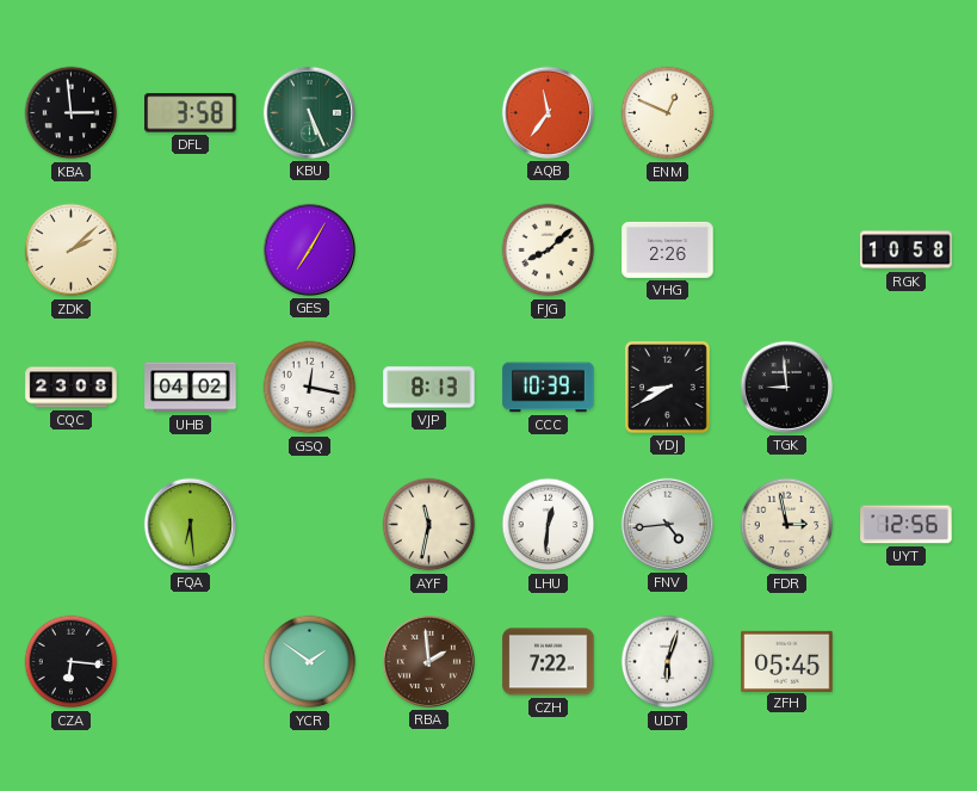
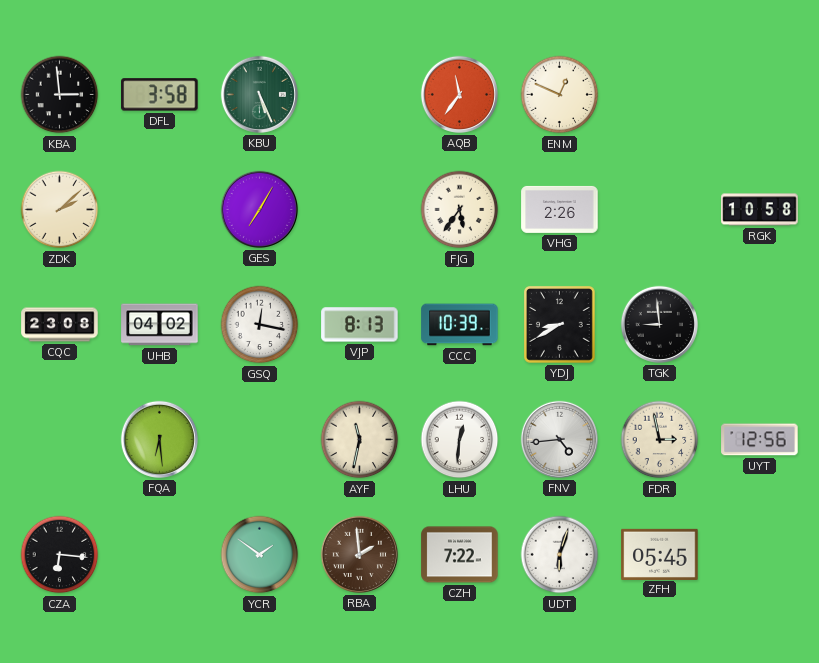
FJG: 8:08 -> 5:36
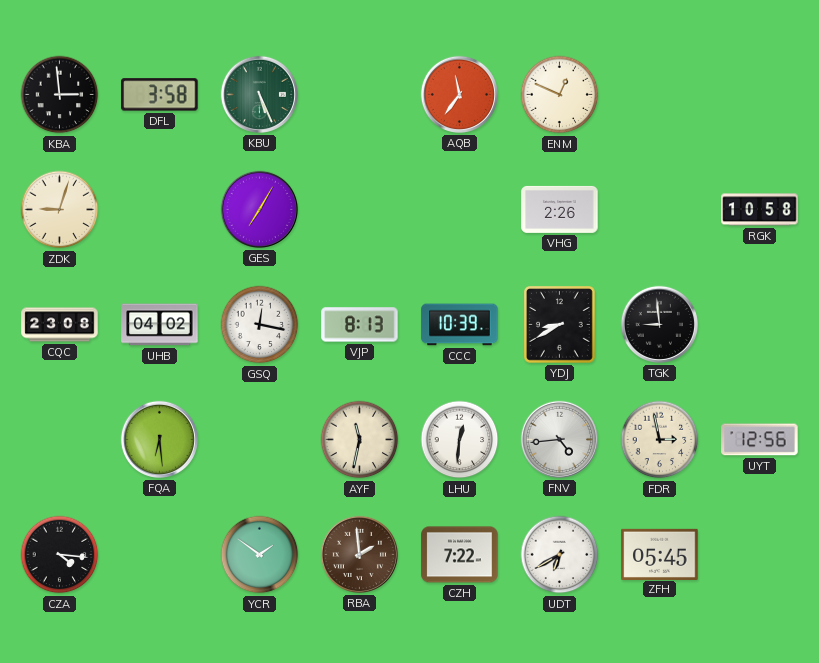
ZDK: 2:08 -> 9:03
FJG: 5:36 -> none
CZA: 6:16 -> 4:16
UDT: 6:03 -> 6:40
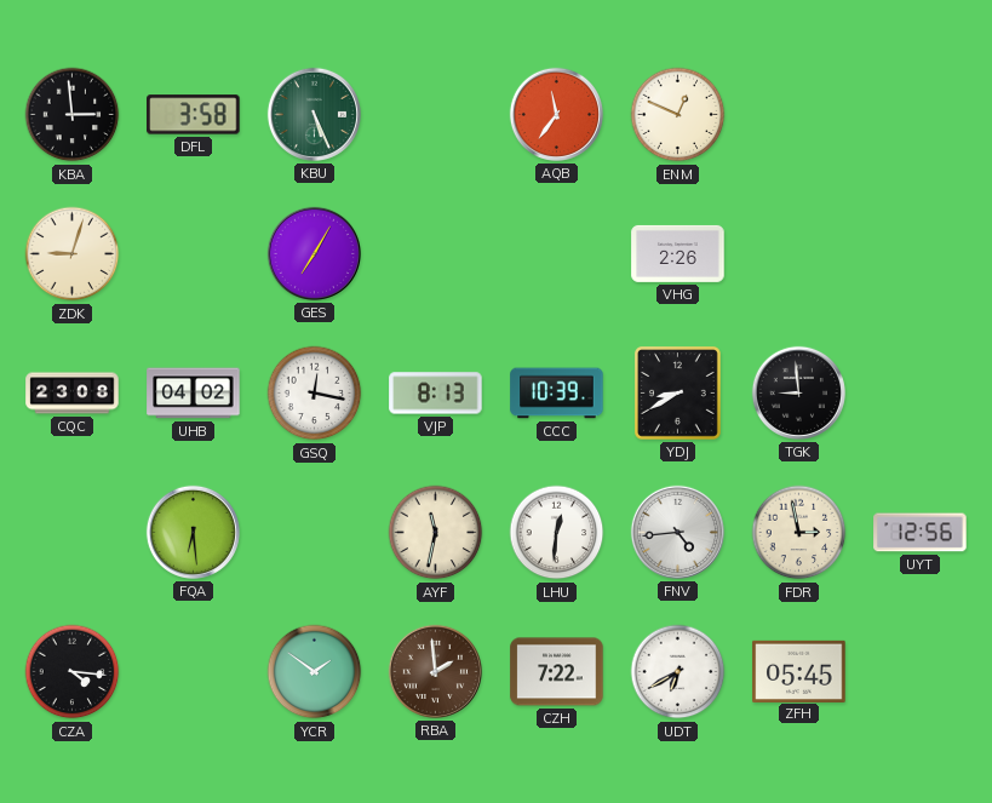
RGK: 10:58 -> none
